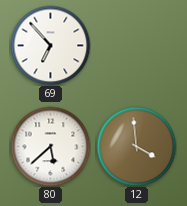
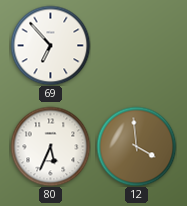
80: 5:38 -> 5:34
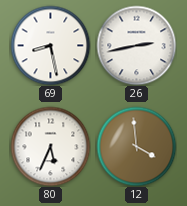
69: 6:53 -> 8:28
26: none -> 2:43
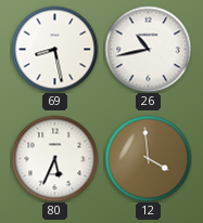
26: 2:43 -> 10:43
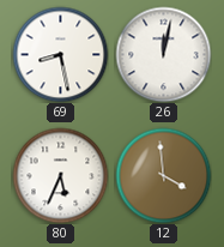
26: 10:43 -> 12:02
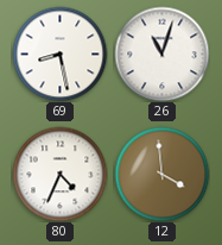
26: 12:02 -> 11:03
80: 5:34 -> 4:34
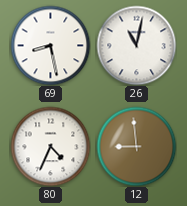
26: 11:03 -> 11:02
12: 3:59 -> 8:59
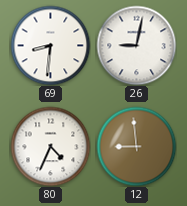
69: 8:28 -> 8:31
26: 11:02 -> 9:02
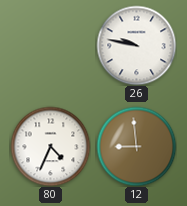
69: 8:31 -> none
26: 9:02 -> 9:47
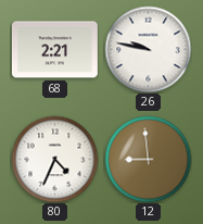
68: none -> 2:21
